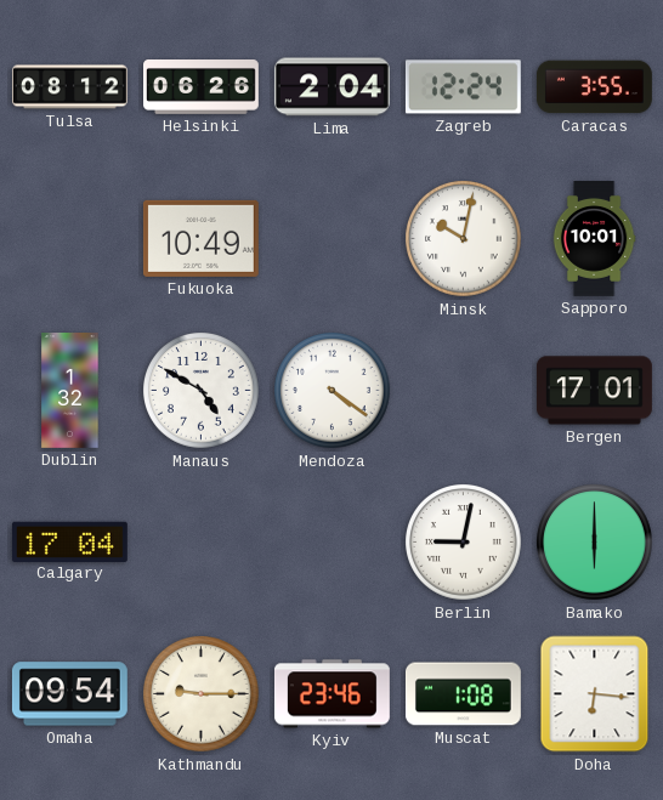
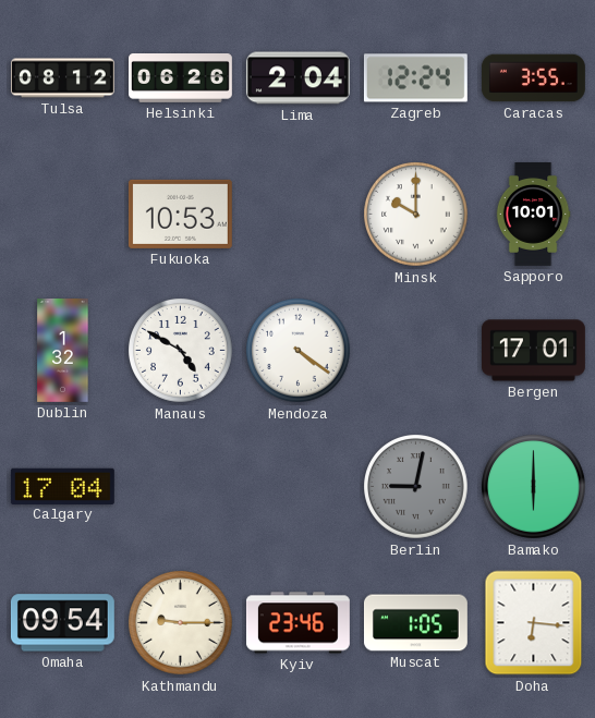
Fukuoka: 10:49 -> 10:53
Minsk: 10:02 -> 10:00
Berlin dial: white -> grey
Muscat: 1:08 -> 1:05
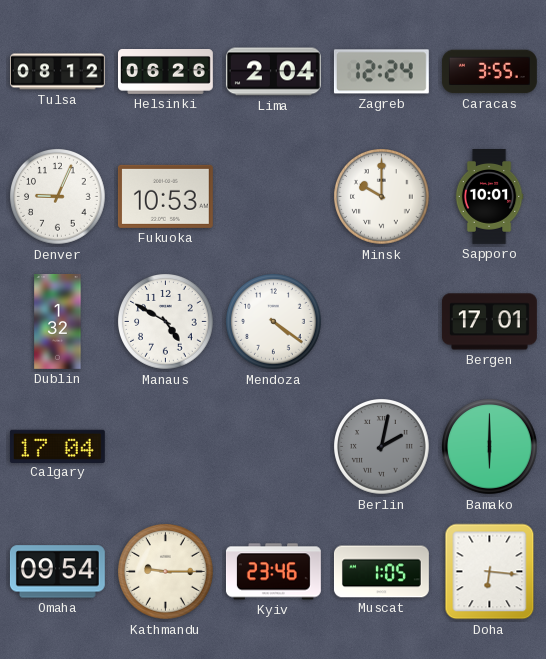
Denver: none -> 9:04
Berlin: 9:02 -> 2:02
